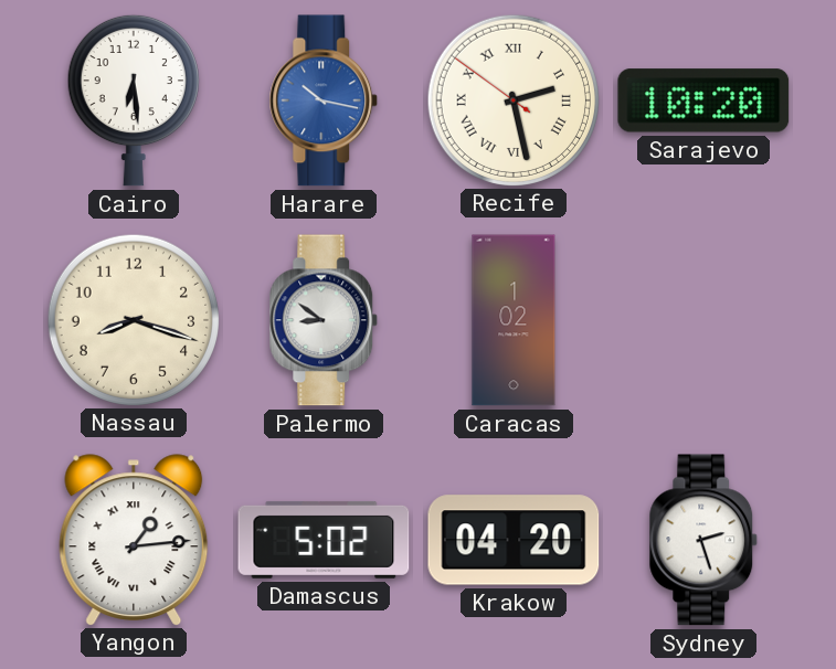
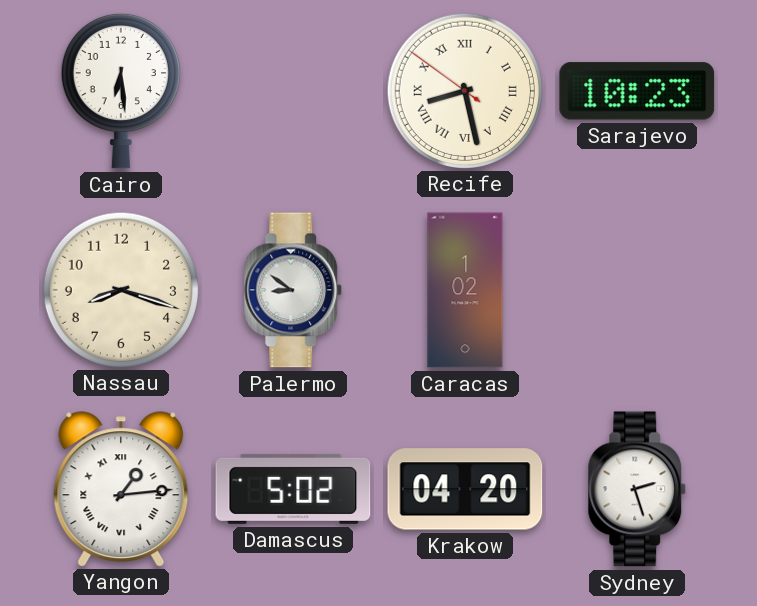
Harare: 10:17 -> none
Recife: 2:27 -> 8:27
Sarajevo: 10:20 -> 10:23
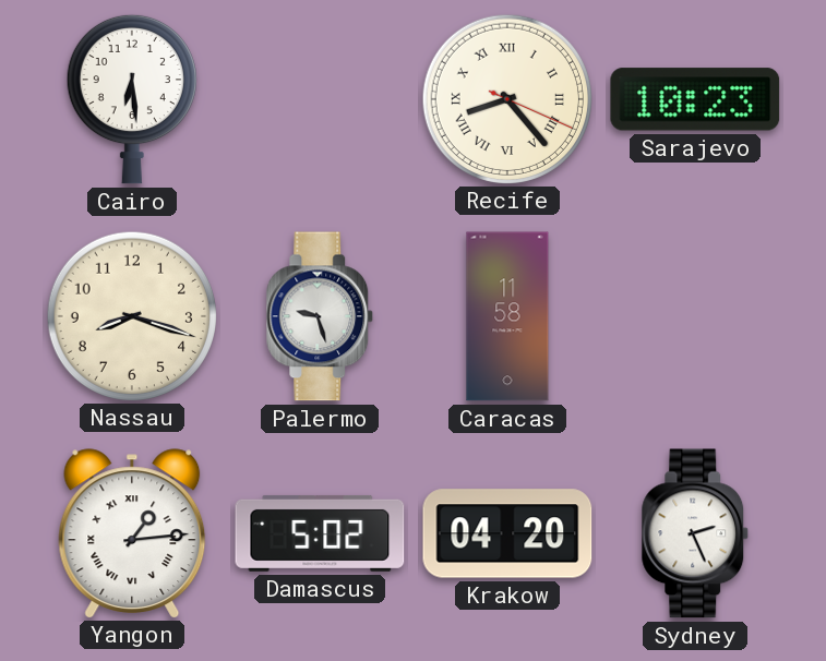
Recife: 8:27 -> 8:23
Palermo: 8:51 -> 9:27
Caracas: 1:02 -> 11:58
Sydney: 2:27 -> 2:26
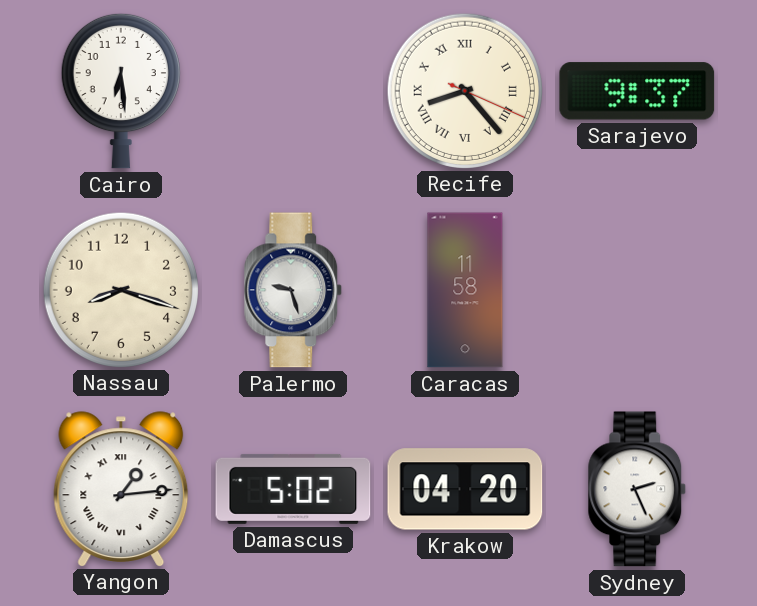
Sarajevo: 10:23 -> 9:37
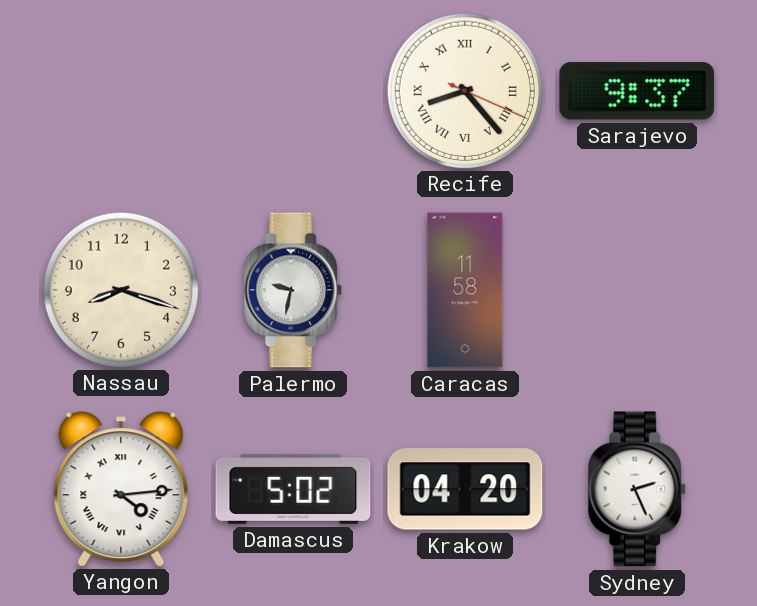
Cairo: 6:29 -> none
Palermo: 9:27 -> 9:32
Yangon: 1:14 -> 4:14
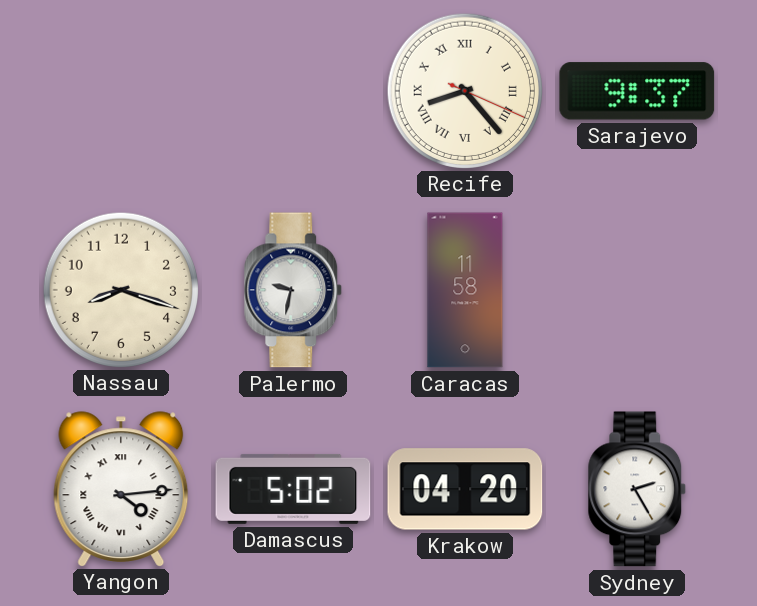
Sydney: 2:26 -> 2:25
